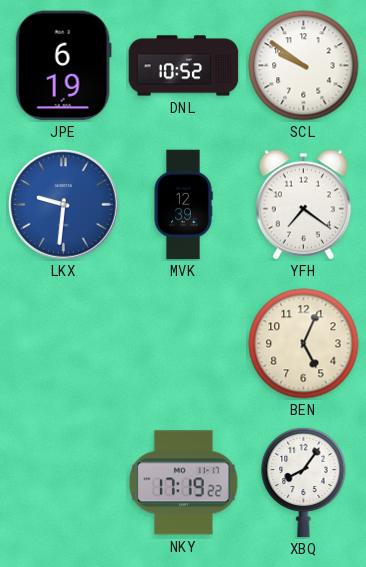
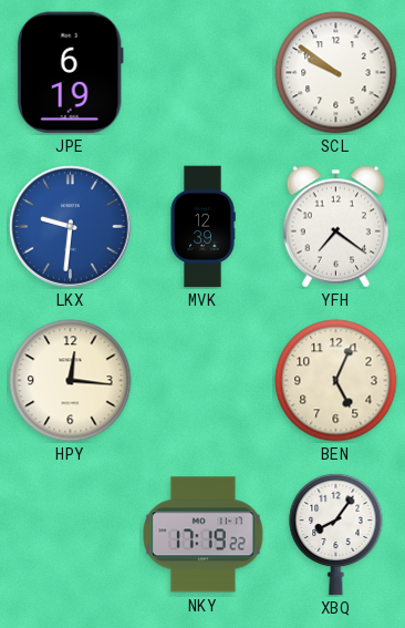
DNL: 10:52 -> none
HPY: none -> 12:16
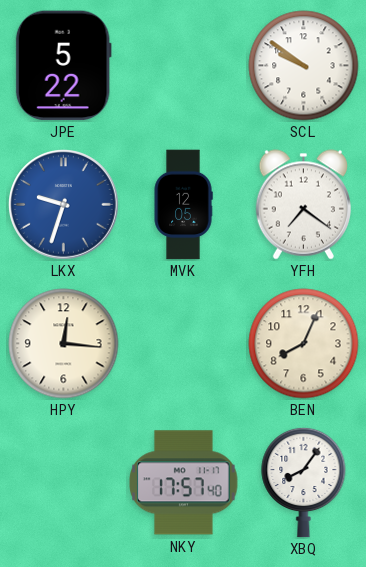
JPE: 6:19 -> 5:22
LKX: 9:31 -> 9:33
MVK: 12:39 -> 12:05
BEN: 5:04 -> 8:04
NKY: 17:19 -> 17:57
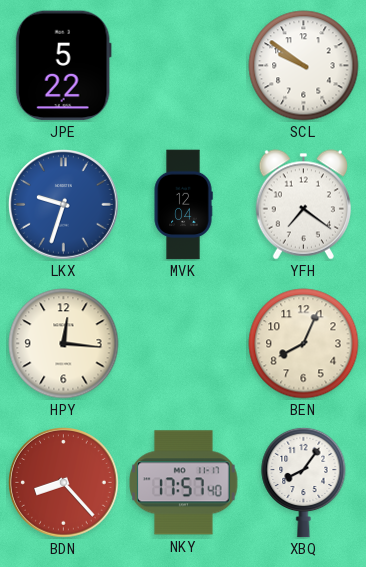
MVK: 12:05 -> 12:04
BDN: none -> 8:23
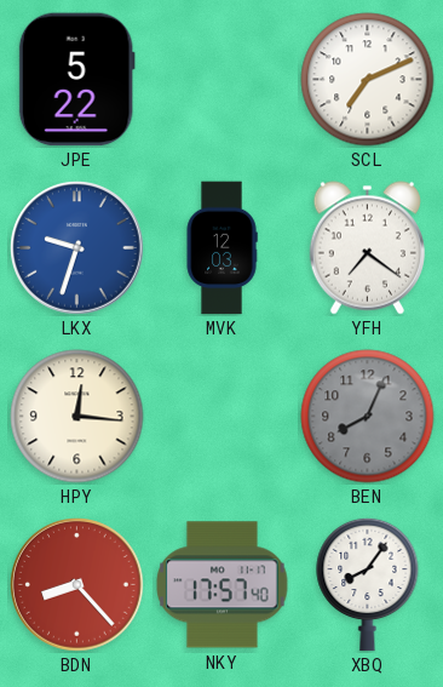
SCL: 9:51 -> 7:11
MVK: 12:04 -> 12:03
BEN dial: cream -> grey
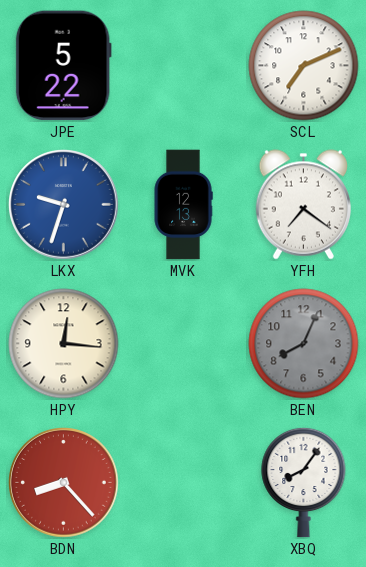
MVK: 12:03 -> 12:13
NKY: 17:57 -> none
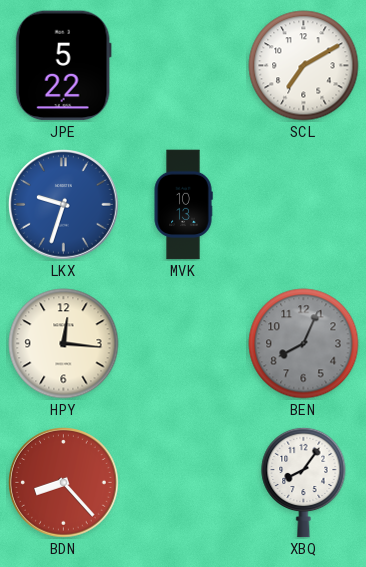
SCL: 7:11 -> 7:10
MVK: 12:13 -> 10:13
YFH: 7:21 -> none
